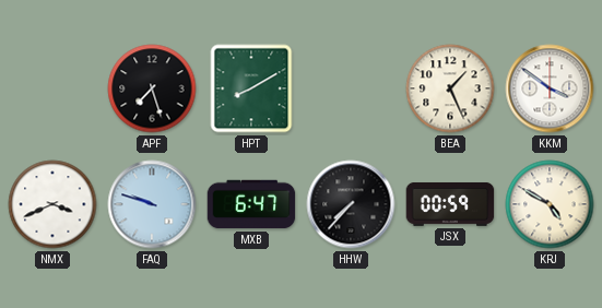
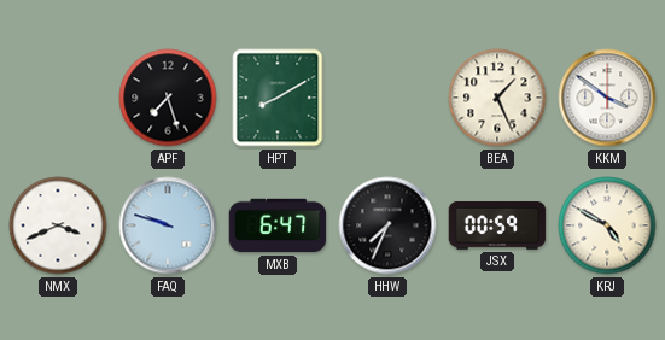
HHW: 7:37 -> 7:34
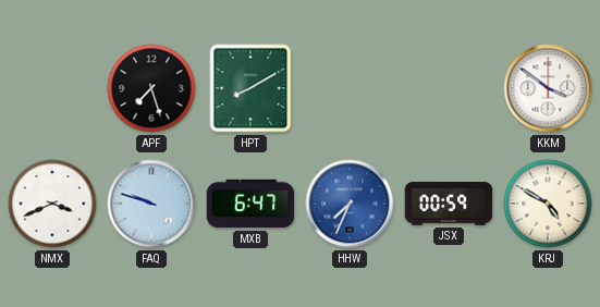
BEA: 1:26 -> none
HHW dial: black -> blue
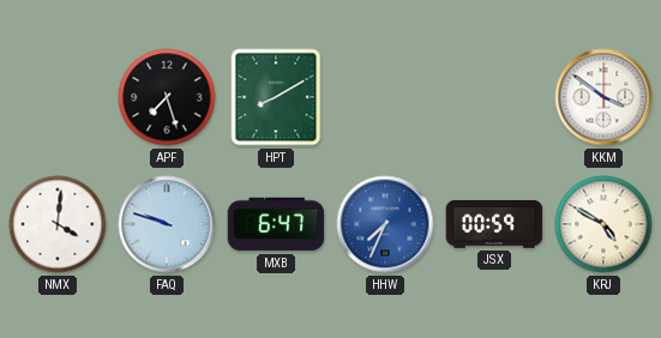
NMX: 3:41 -> 4:01
